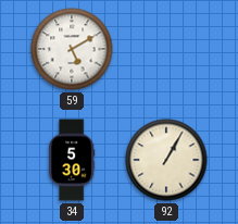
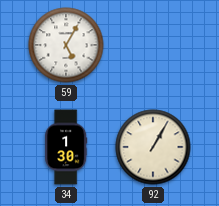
59: 5:10 -> 5:05
34: 5:30 -> 1:30
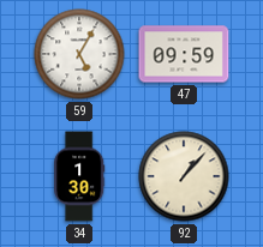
47: none -> 09:59
92: 1:05 -> 1:07
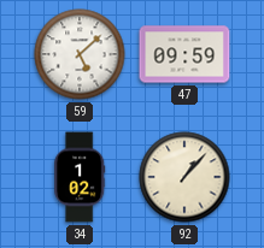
59: 5:05 -> 5:08
34: 1:30 -> 1:02
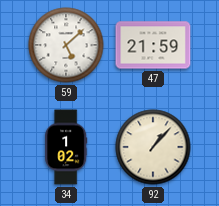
47: 09:59 -> 21:59
